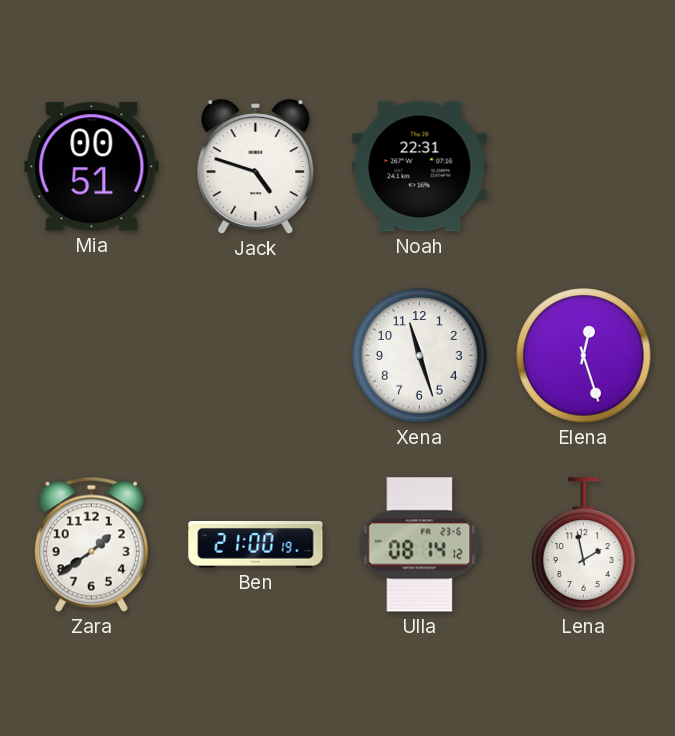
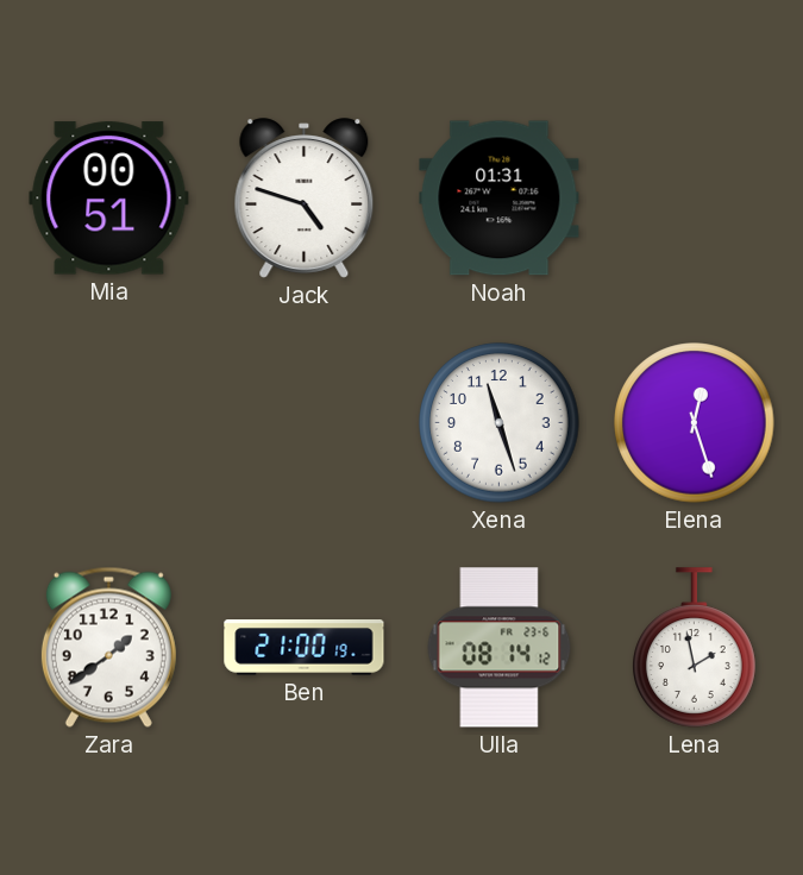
Noah: 22:31 -> 01:31
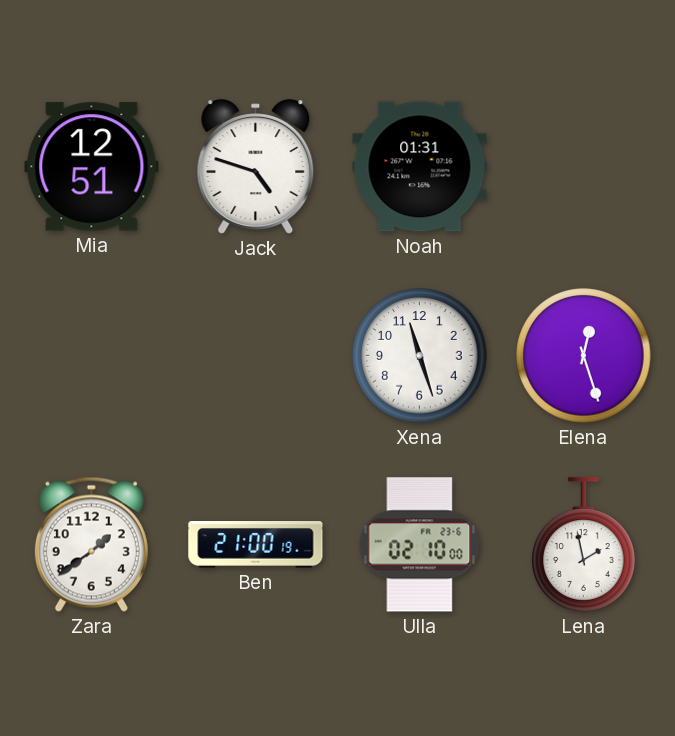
Mia: 00:51 -> 12:51
Ulla: 08:14 -> 02:10
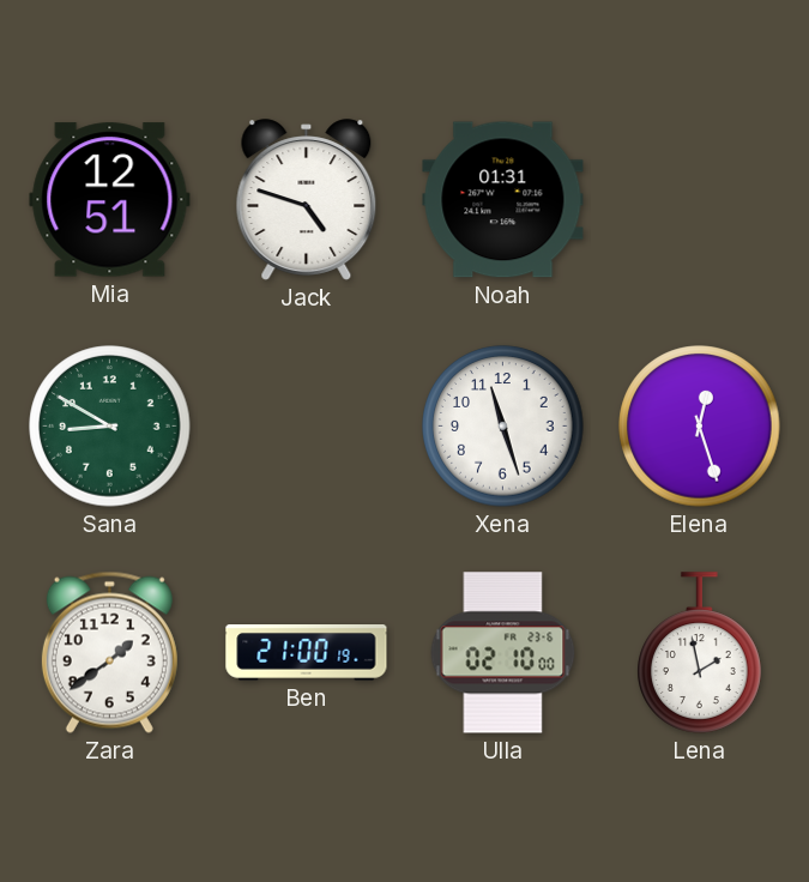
Sana: none -> 8:50
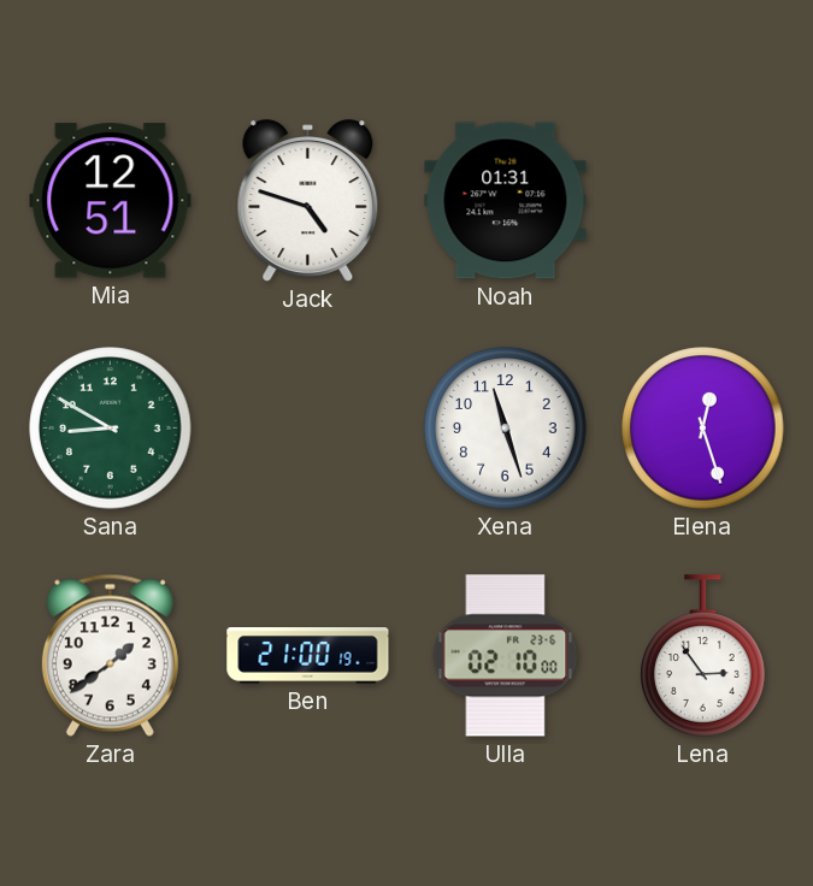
Lena: 1:58 -> 2:54
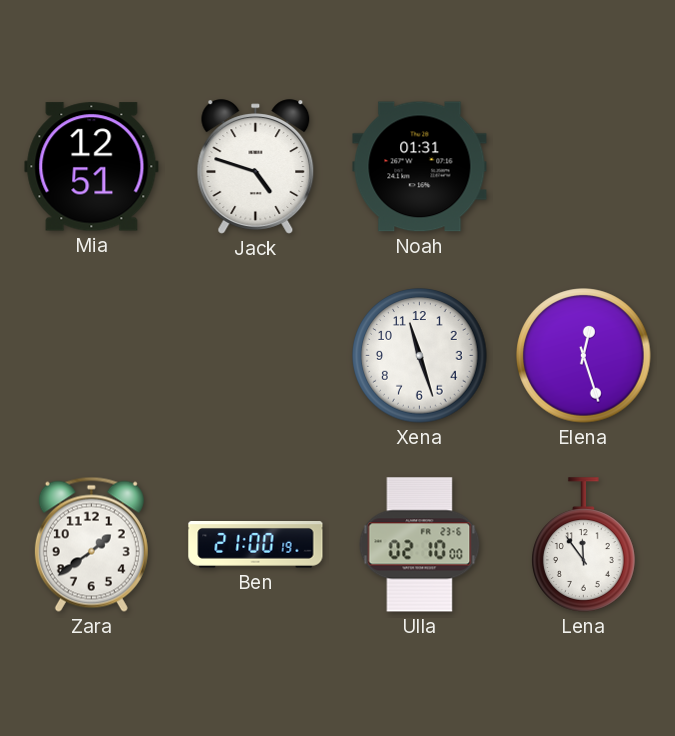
Sana: 8:50 -> none
Lena: 2:54 -> 11:54
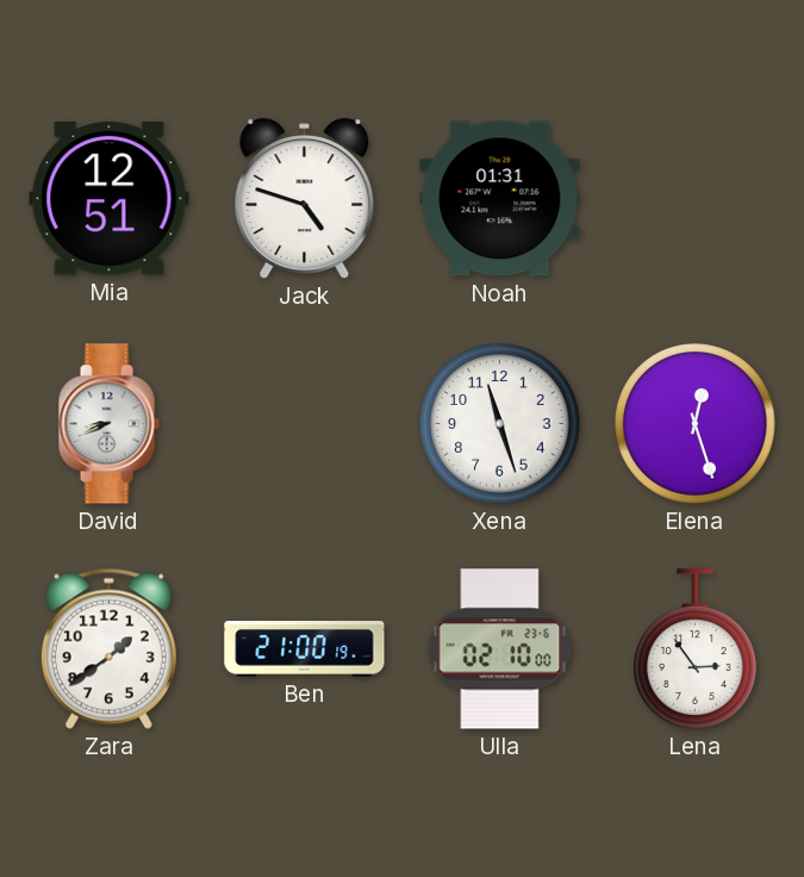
David: none -> 8:41
Lena: 11:54 -> 2:54
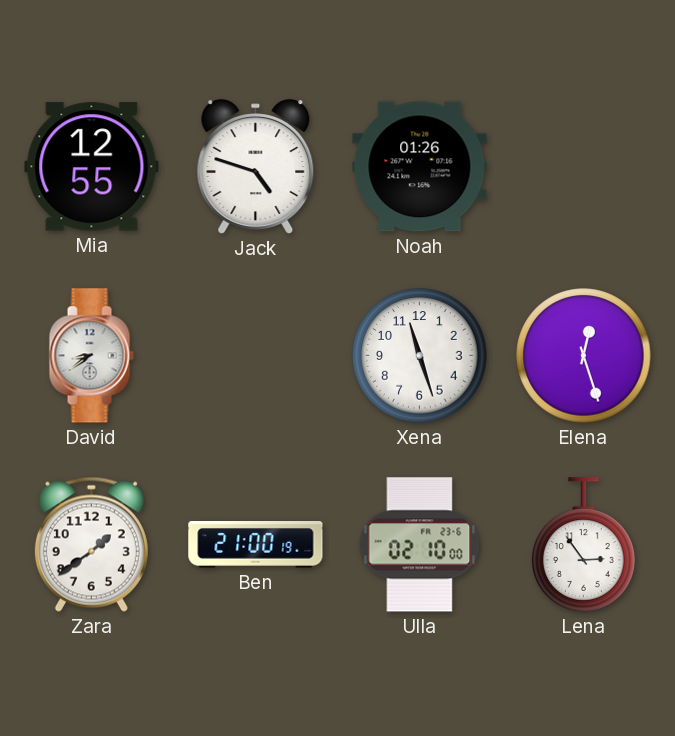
Mia: 12:51 -> 12:55
Noah: 01:31 -> 01:26
David: 8:41 -> 8:39
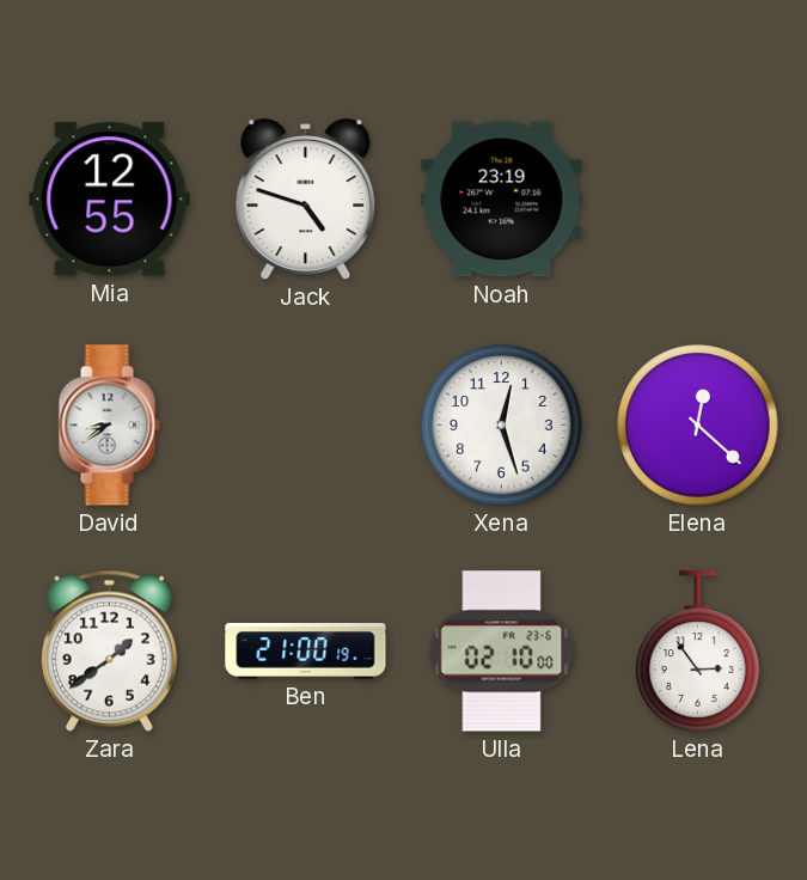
Noah: 01:26 -> 23:19
Xena: 11:27 -> 12:27
Elena: 12:27 -> 12:22
